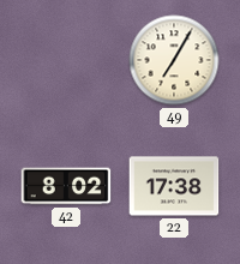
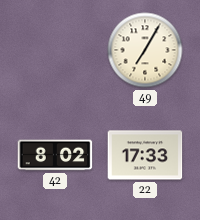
22: 17:38 -> 17:33
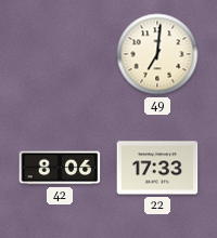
49: 7:05 -> 7:01
42: 8:02 -> 8:06
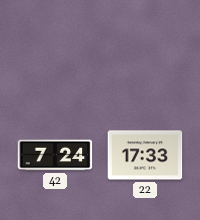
49: 7:01 -> none
42: 8:06 -> 7:24
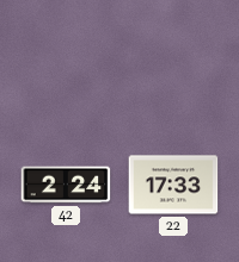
42: 7:24 -> 2:24
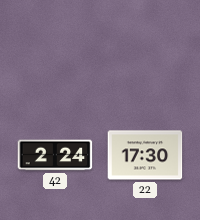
22: 17:33 -> 17:30
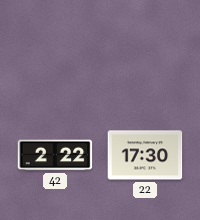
42: 2:24 -> 2:22
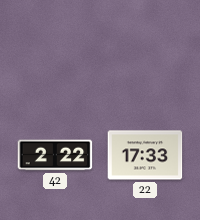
22: 17:30 -> 17:33
